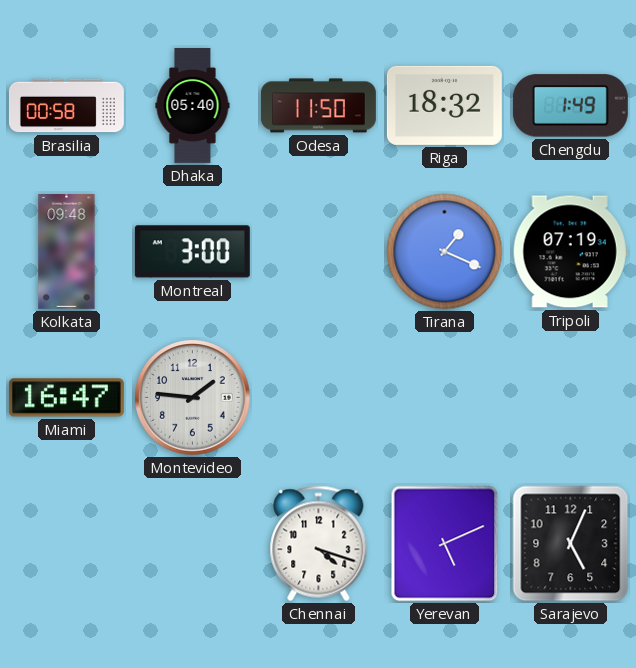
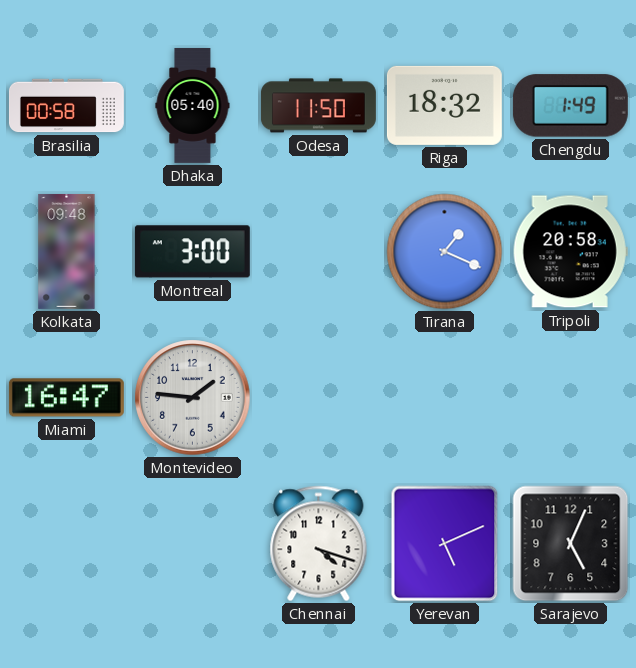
Tripoli: 07:19 -> 20:58
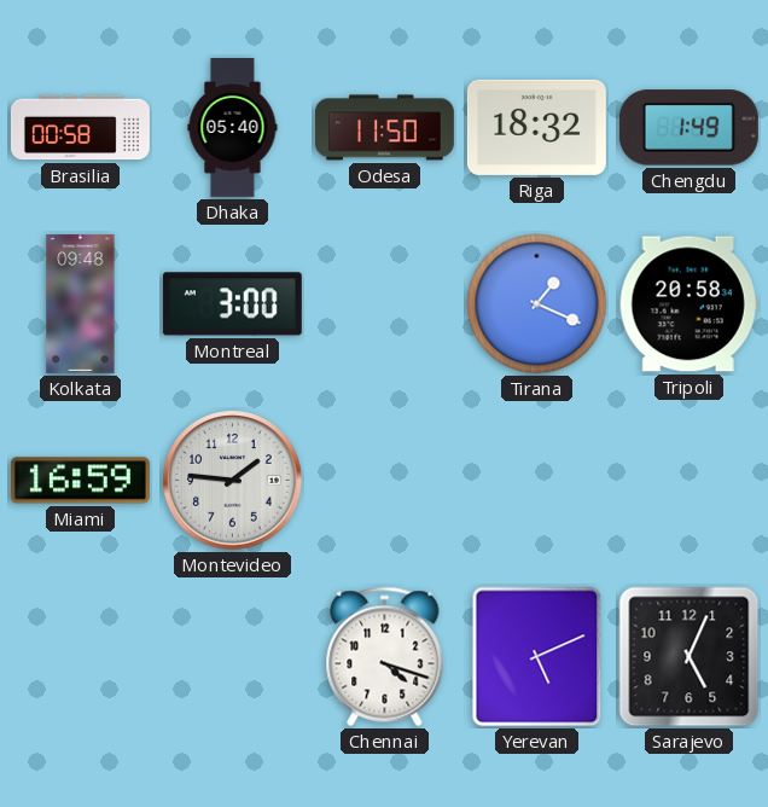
Miami: 16:47 -> 16:59
